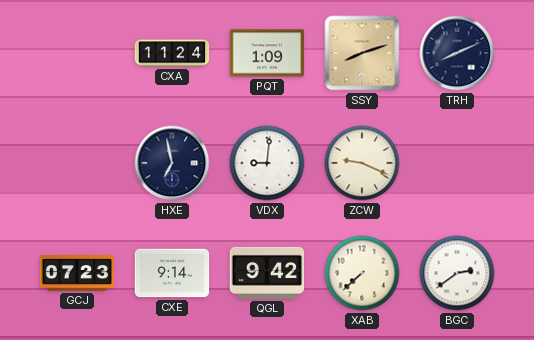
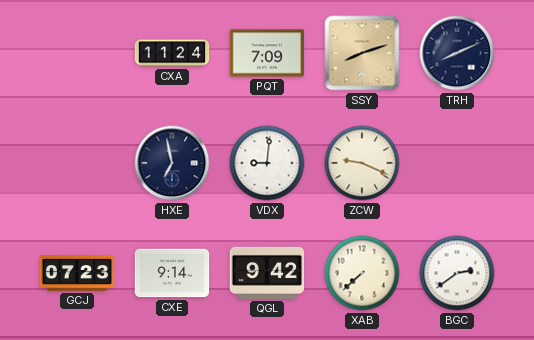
PQT: 1:09 -> 7:09
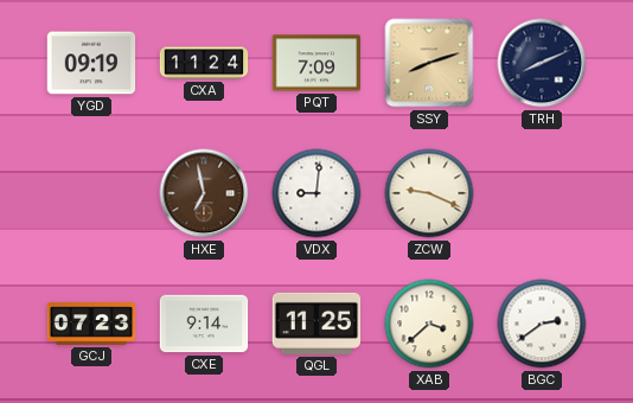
YGD: none -> 09:19
HXE dial: navy -> brown
QGL: 9:42 -> 11:25
XAB: 7:38 -> 3:38
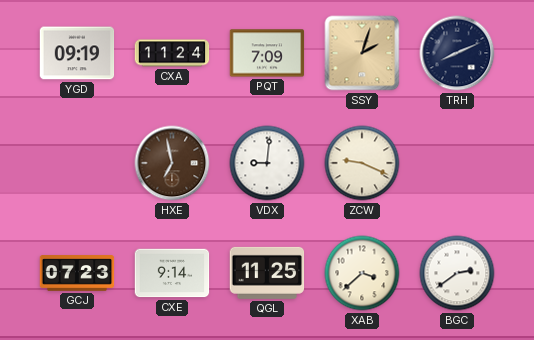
SSY: 8:12 -> 2:03
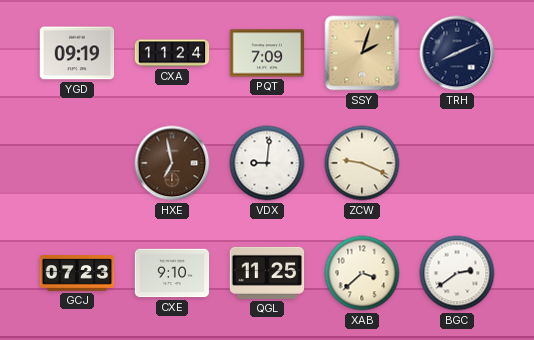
CXE: 9:14 -> 9:10
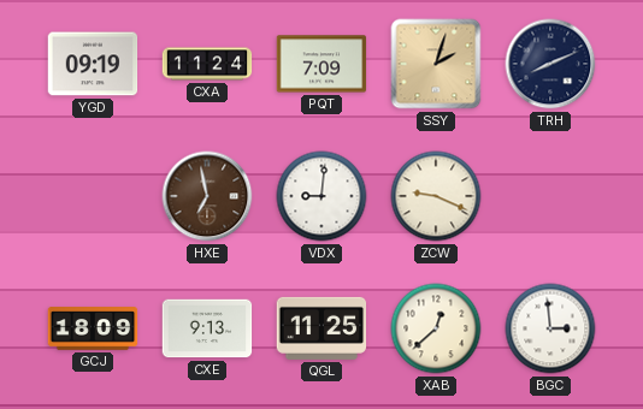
GCJ: 07:23 -> 18:09
CXE: 9:10 -> 9:13
XAB: 3:38 -> 12:38
BGC: 2:39 -> 2:59
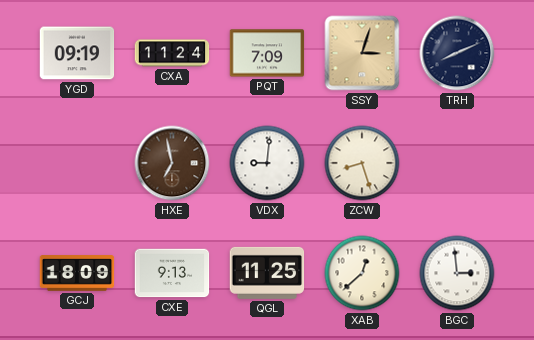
SSY: 2:03 -> 3:03
ZCW: 9:19 -> 8:27
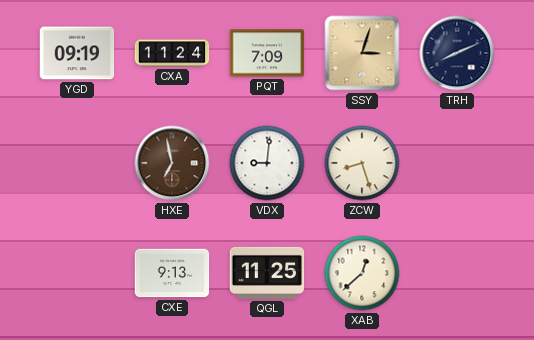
GCJ: 18:09 -> none
BGC: 2:59 -> none
